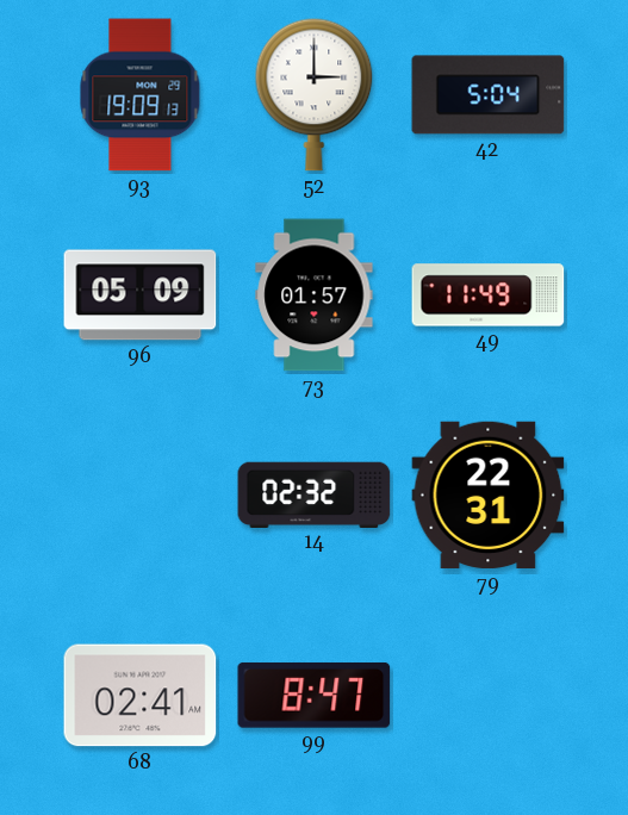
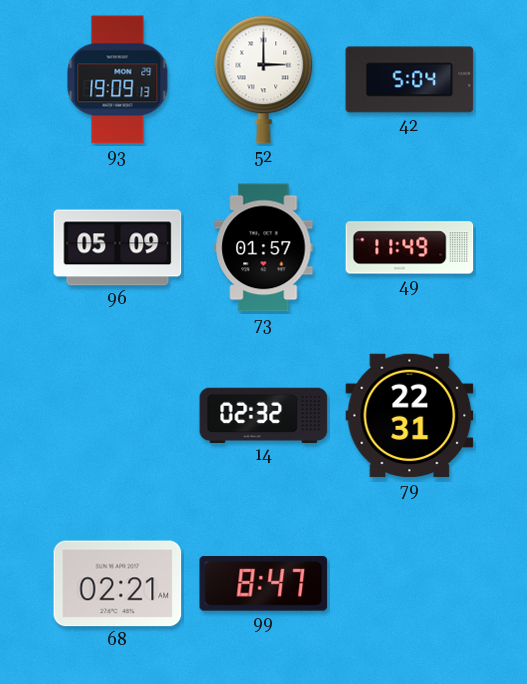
68: 02:41 -> 02:21
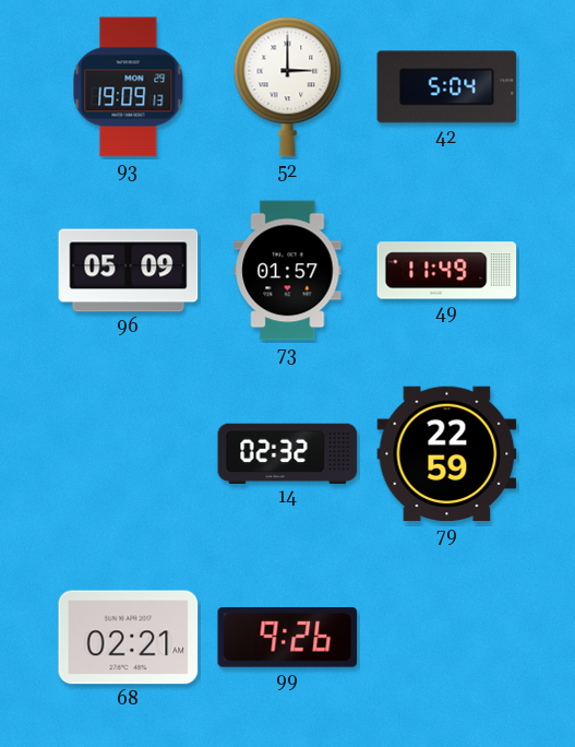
79: 22:31 -> 22:59
99: 8:47 -> 9:26
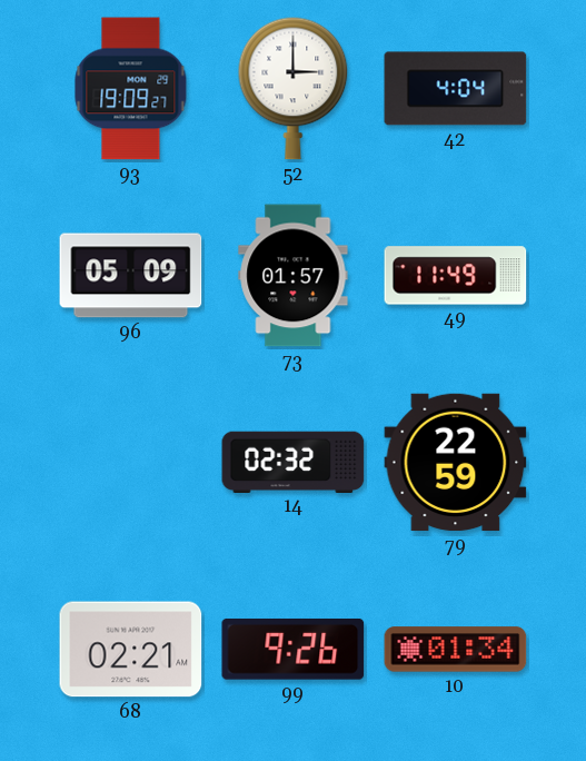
93: 19:09:13 -> 19:09:27
42: 5:04 -> 4:04
10: none -> 01:34
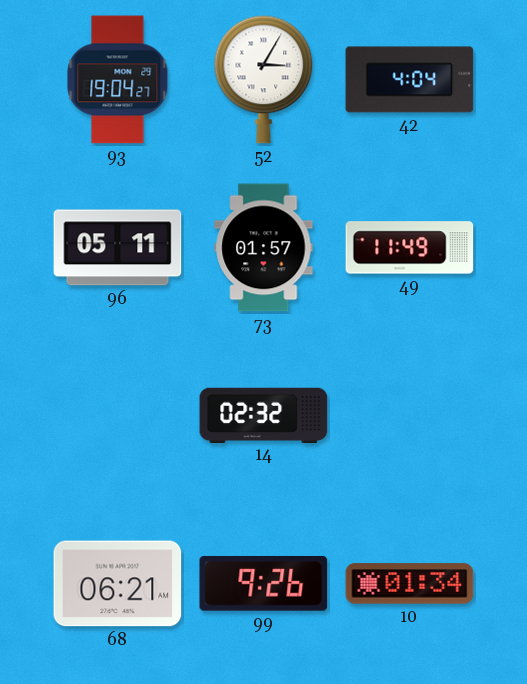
93: 19:09 -> 19:04
52: 3:00 -> 3:05
96: 05:09 -> 05:11
79: 22:59 -> none
68: 02:21 -> 06:21
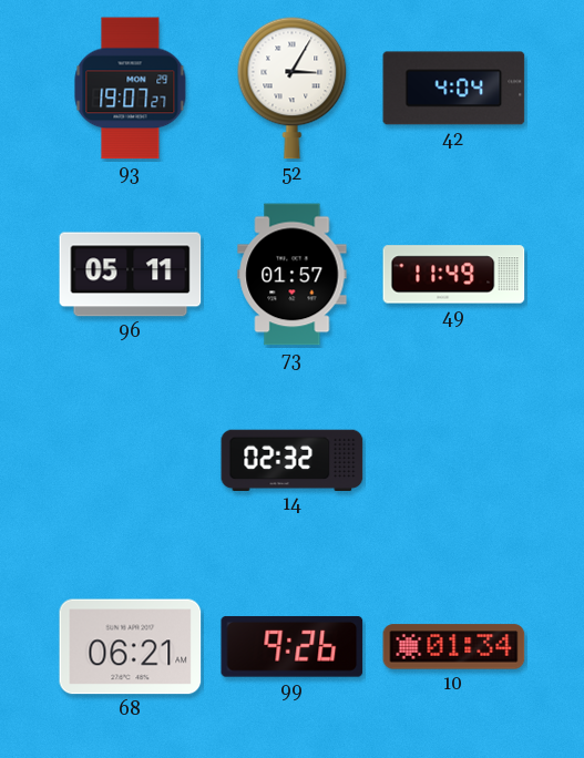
93: 19:04 -> 19:07
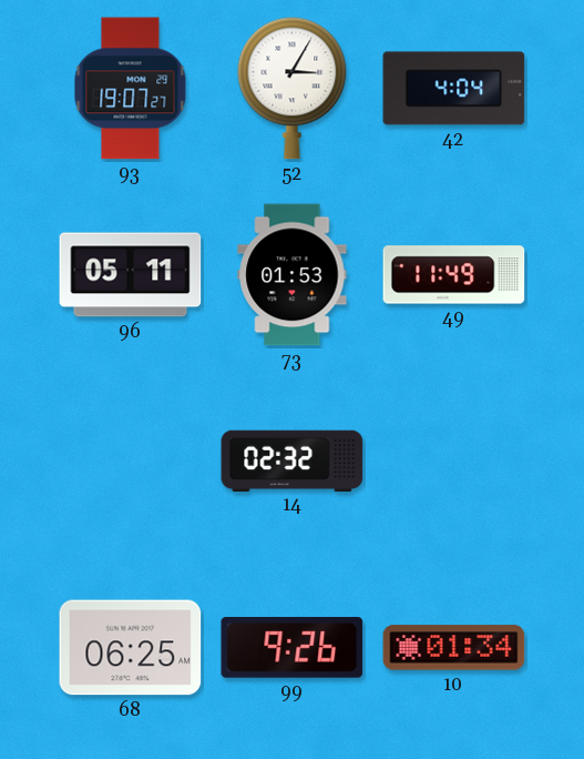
73: 01:57 -> 01:53
68: 06:21 -> 06:25
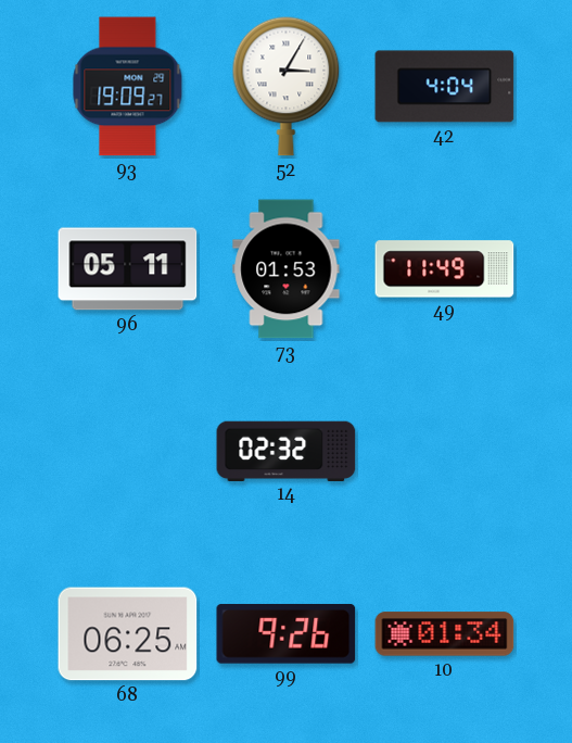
93: 19:07 -> 19:09
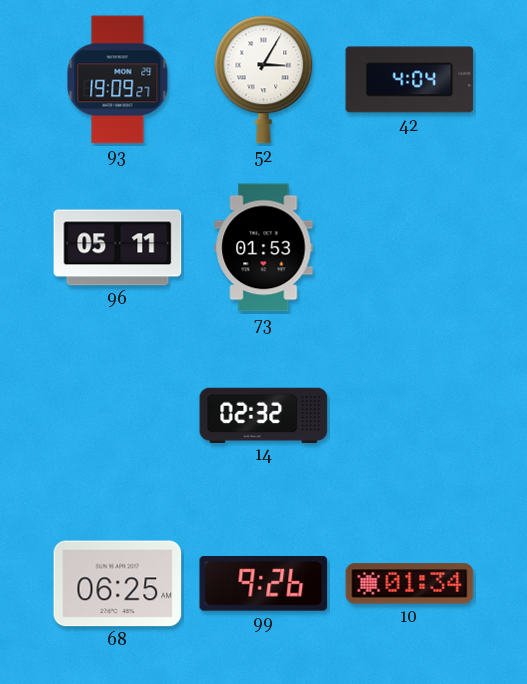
49: 11:49 -> none
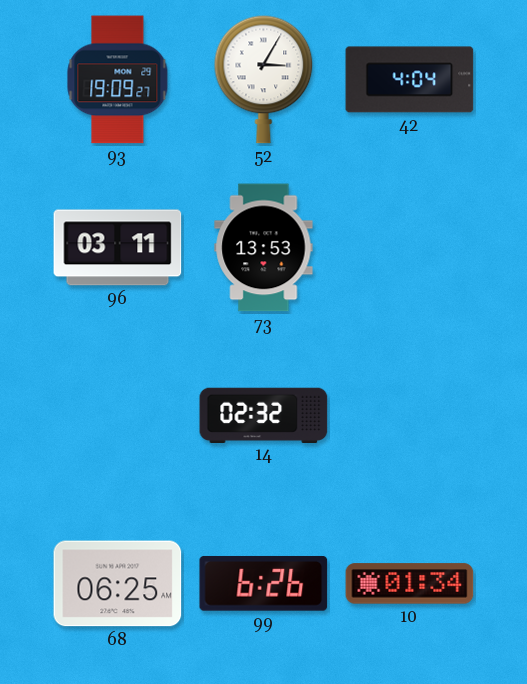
96: 05:11 -> 03:11
73: 01:53 -> 13:53
99: 9:26 -> 6:26
